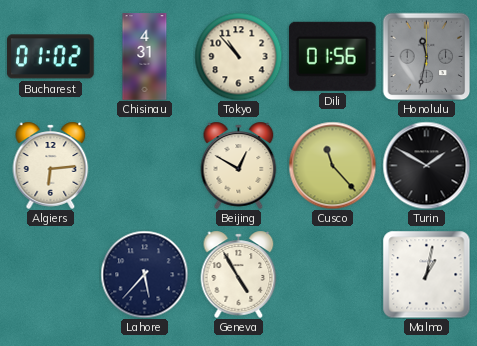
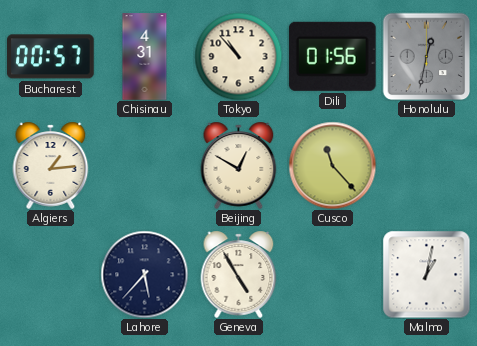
Bucharest: 01:02 -> 00:57
Honolulu: 11:32 -> 12:32
Algiers: 6:14 -> 1:14
Turin: 1:50 -> none
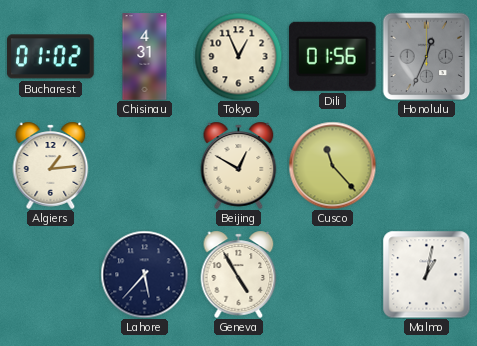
Bucharest: 00:57 -> 01:02
Tokyo: 10:53 -> 12:56
Honolulu: 12:32 -> 12:34
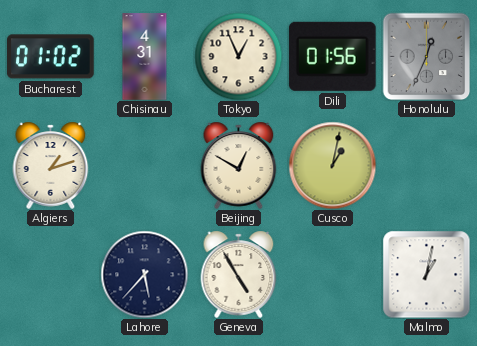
Algiers: 1:14 -> 1:12
Cusco: 11:23 -> 1:02
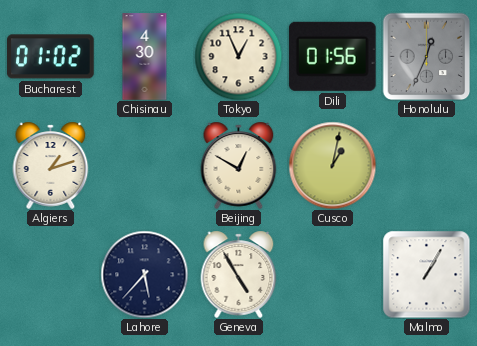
Chisinau: 4:31 -> 4:30
Malmo: 1:02 -> 1:05
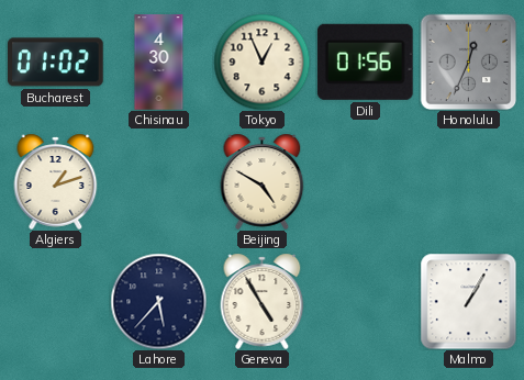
Beijing: 12:50 -> 4:50
Cusco: 1:02 -> none
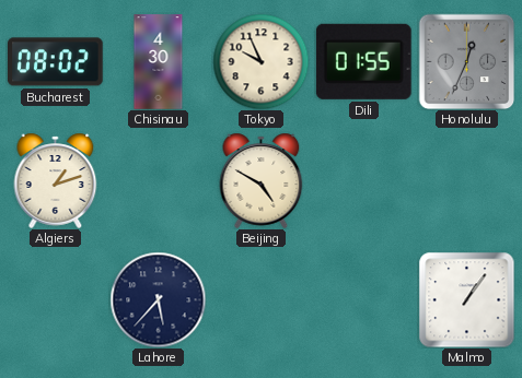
Bucharest: 01:02 -> 08:02
Tokyo: 12:56 -> 9:56
Dili: 01:56 -> 01:55
Geneva: 4:55 -> none
Malmo: 1:05 -> 1:06
